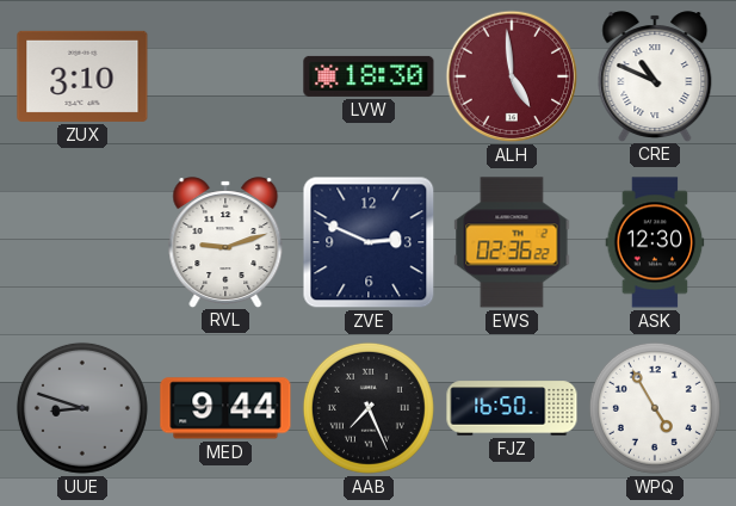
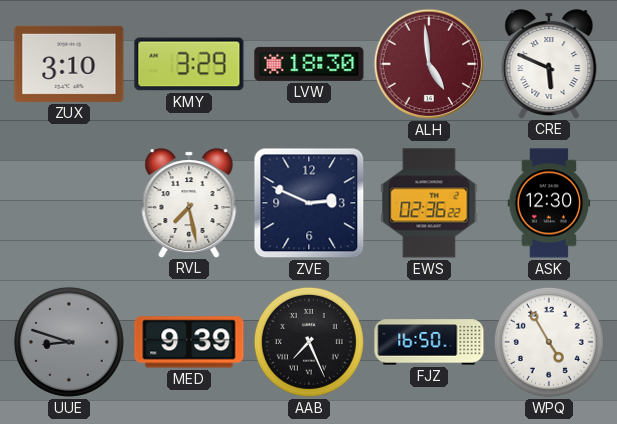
KMY: none -> 3:29
CRE: 10:49 -> 5:49
RVL: 9:12 -> 7:28
MED: 9:44 -> 9:39
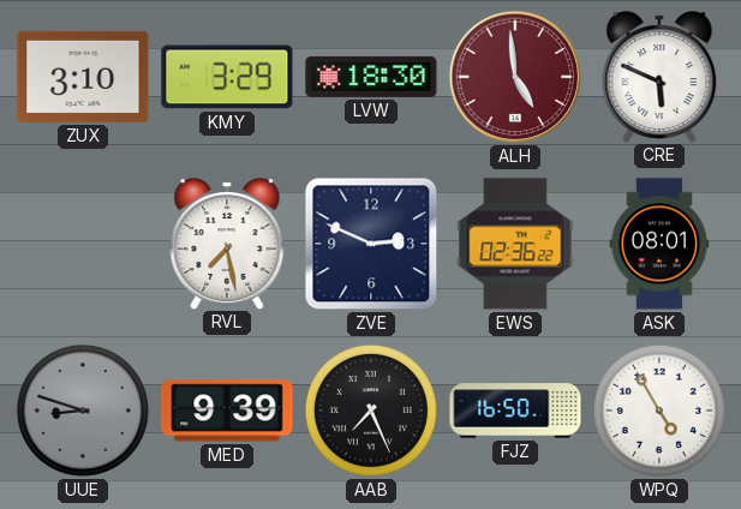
ASK: 12:30 -> 08:01
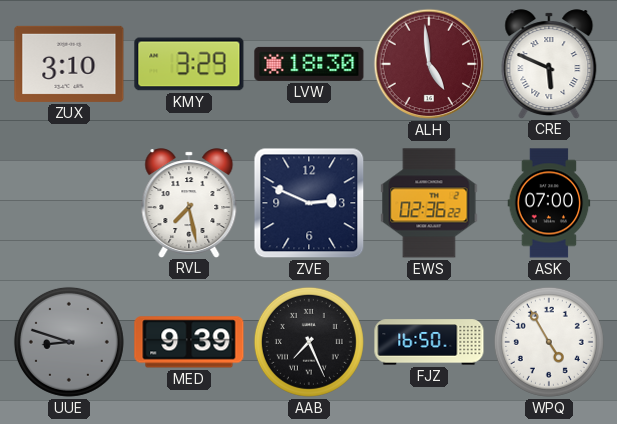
ASK: 08:01 -> 07:00
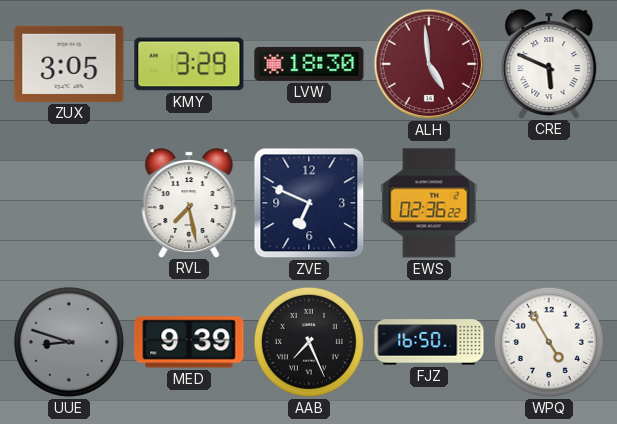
ZUX: 3:10 -> 3:05
ZVE: 2:49 -> 6:49
ASK: 07:00 -> none
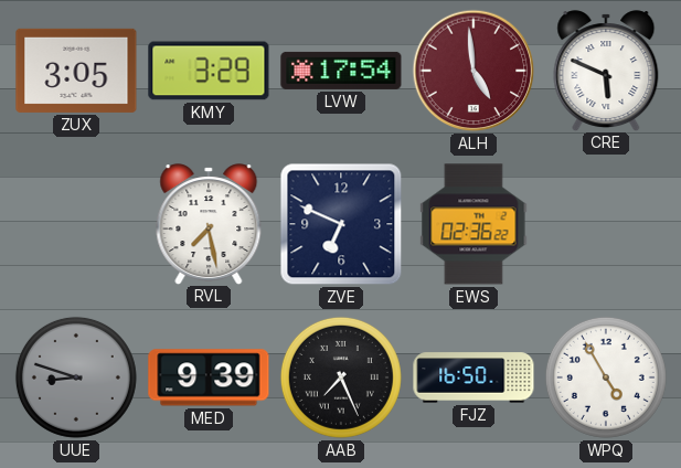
LVW: 18:30 -> 17:54
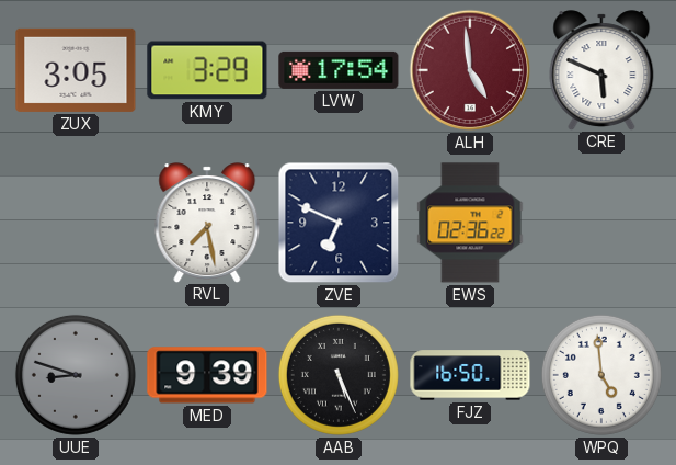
AAB: 7:26 -> 5:26
WPQ: 4:55 -> 4:59
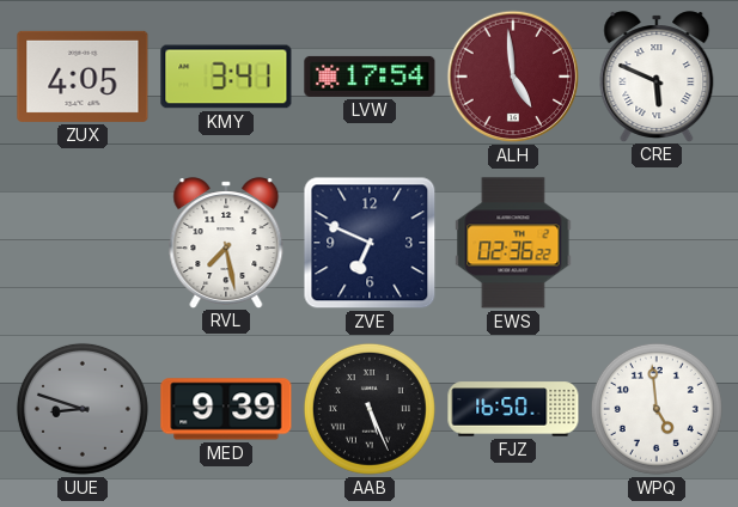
ZUX: 3:05 -> 4:05
KMY: 3:29 -> 3:41
